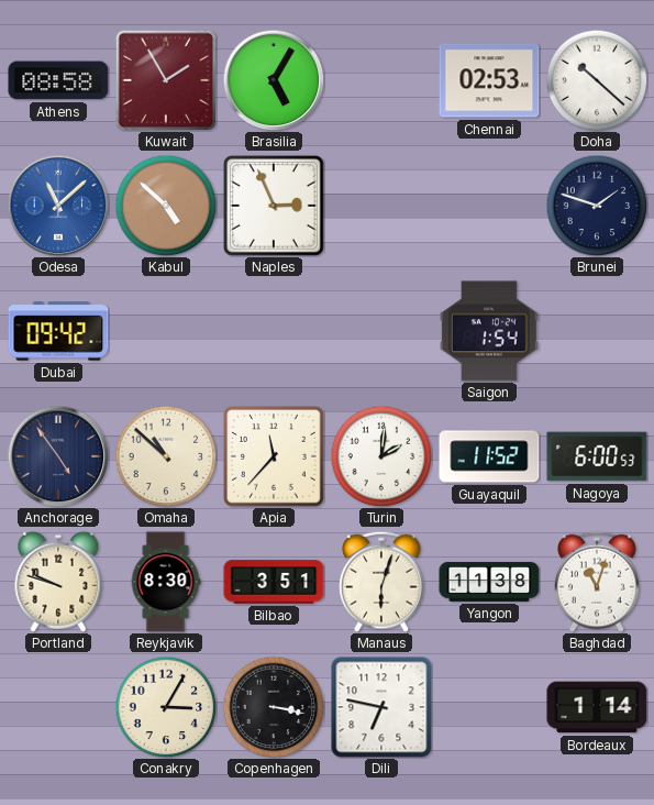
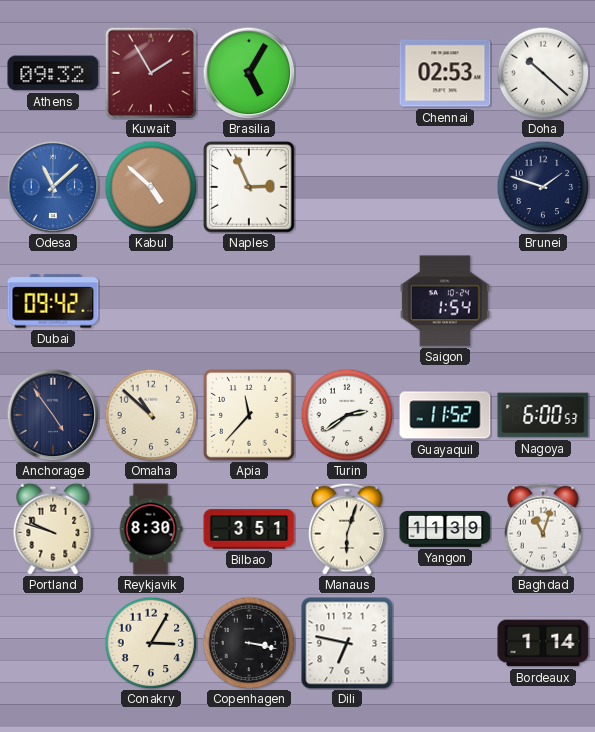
Athens: 08:58 -> 09:32
Turin: 2:01 -> 2:39
Yangon: 11:38 -> 11:39
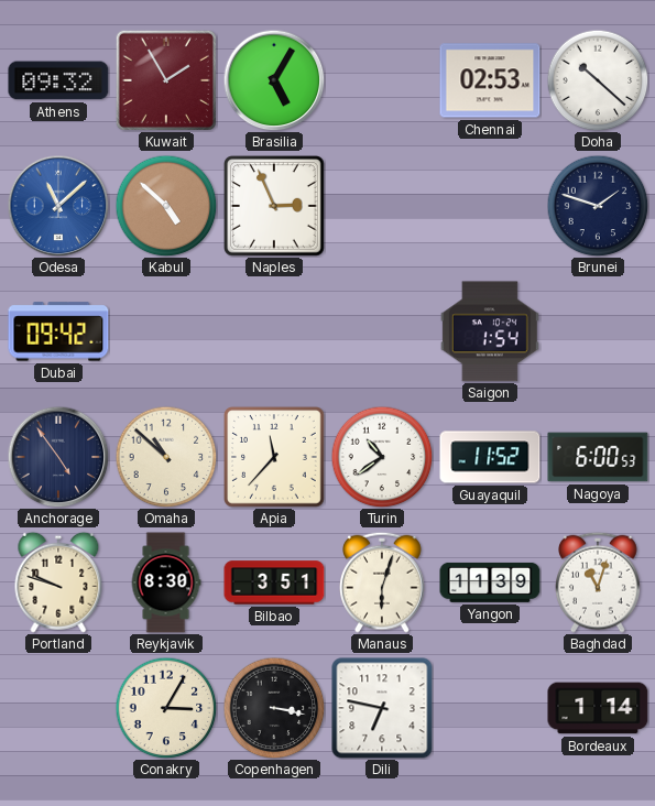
Turin: 2:39 -> 10:39
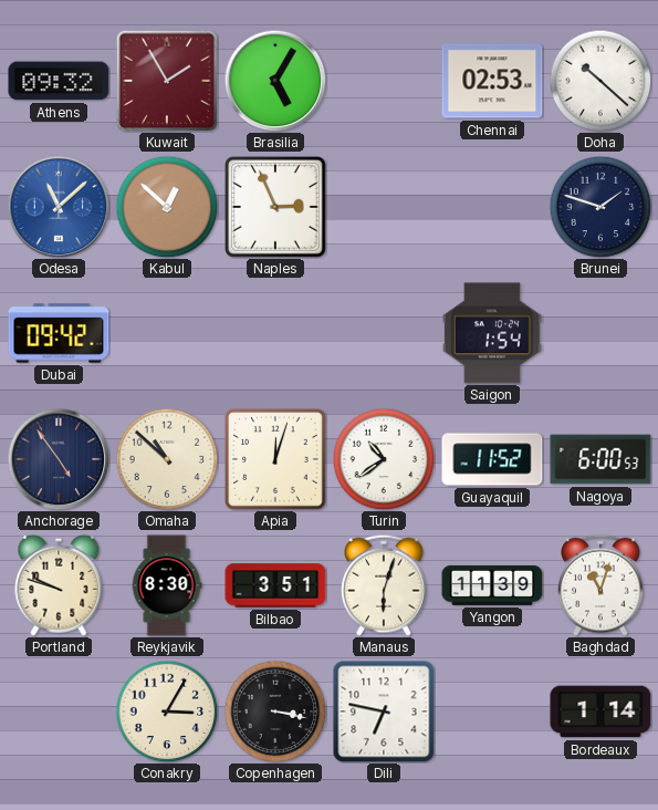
Kabul: 4:52 -> 12:52
Apia: 11:37 -> 12:03
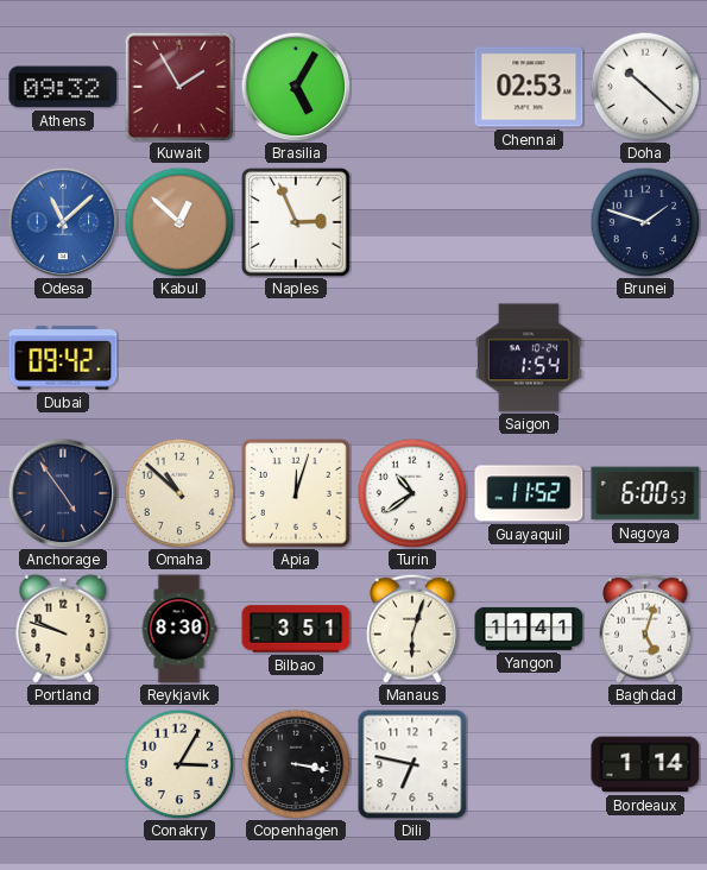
Yangon: 11:39 -> 11:41
Baghdad: 11:03 -> 5:03
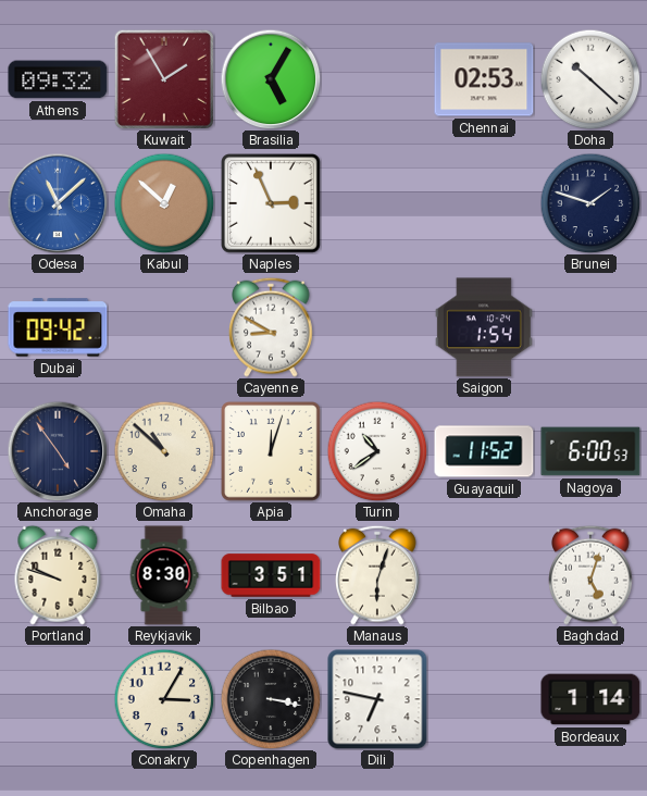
Cayenne: none -> 8:50
Yangon: 11:41 -> none
